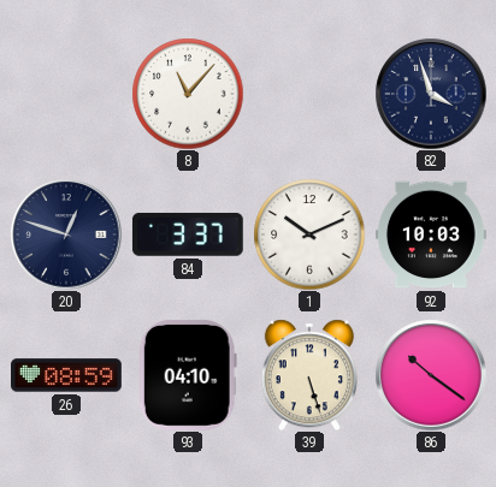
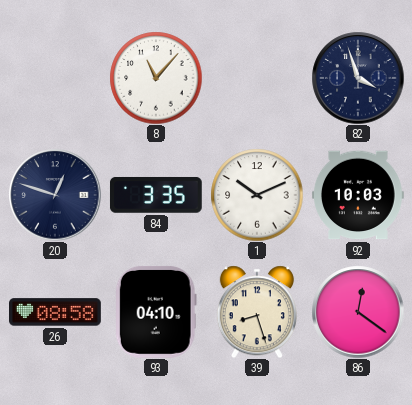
84: 3:37 -> 3:35
26: 08:59 -> 08:58
39: 5:27 -> 8:27
86: 10:21 -> 12:21
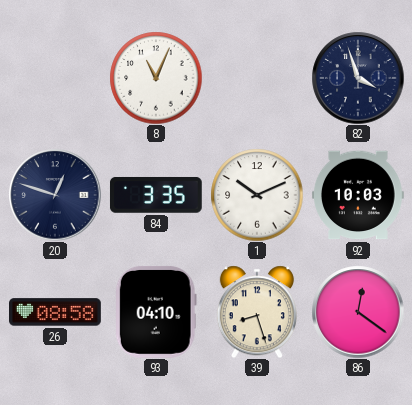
8: 11:07 -> 11:04
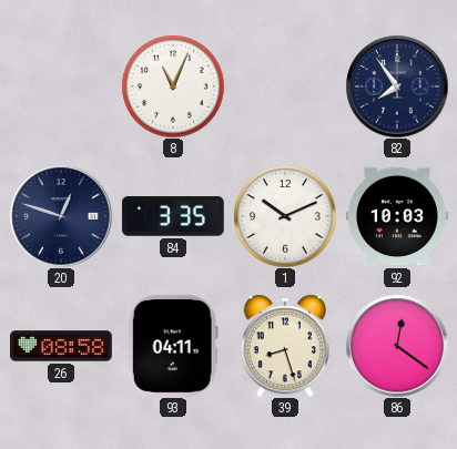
82: 3:57 -> 7:54
93: 04:10 -> 04:11
